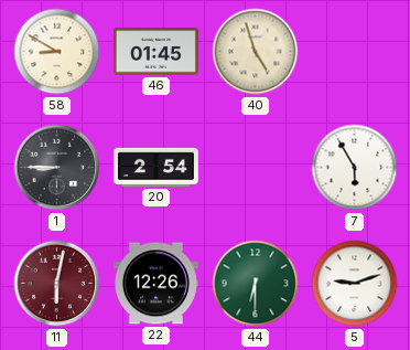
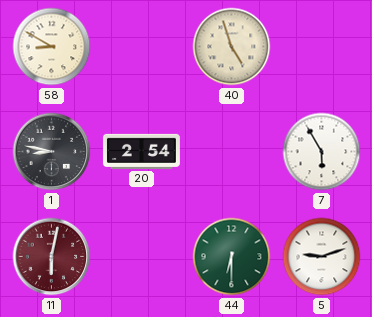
46: 01:45 -> none
1: 8:45 -> 8:47
22: 12:26 -> none
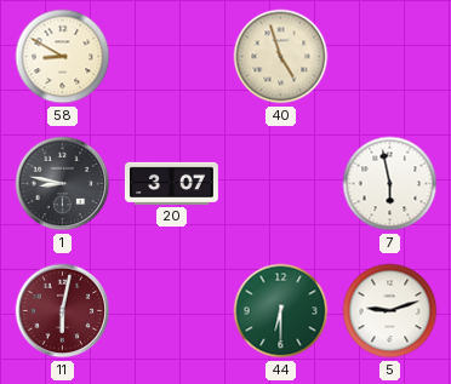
20: 2:54 -> 3:07
7: 5:55 -> 5:58
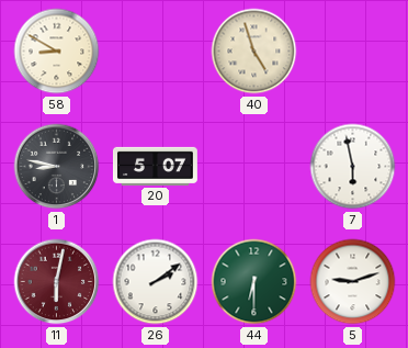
20: 3:07 -> 5:07
26: none -> 2:09
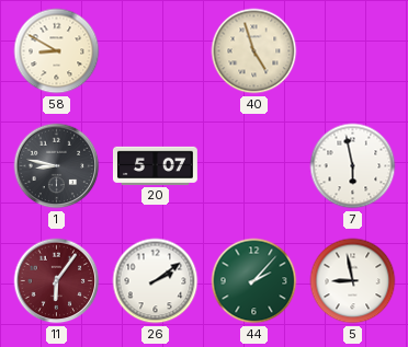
11: 6:02 -> 6:06
44: 6:30 -> 2:07
5: 9:12 -> 8:58
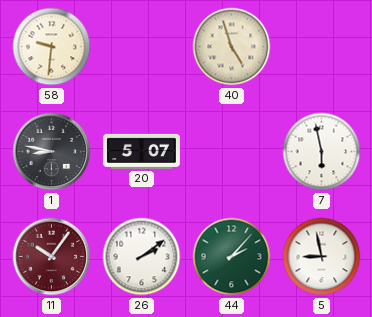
58: 8:50 -> 9:31
11: 6:06 -> 10:06
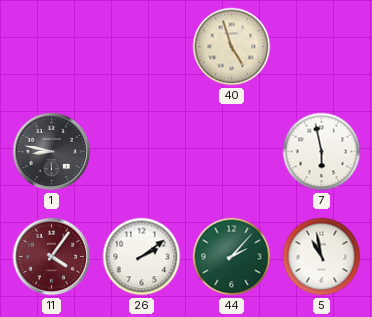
58: 9:31 -> none
20: 5:07 -> none
11: 10:06 -> 4:06
5: 8:58 -> 10:58
